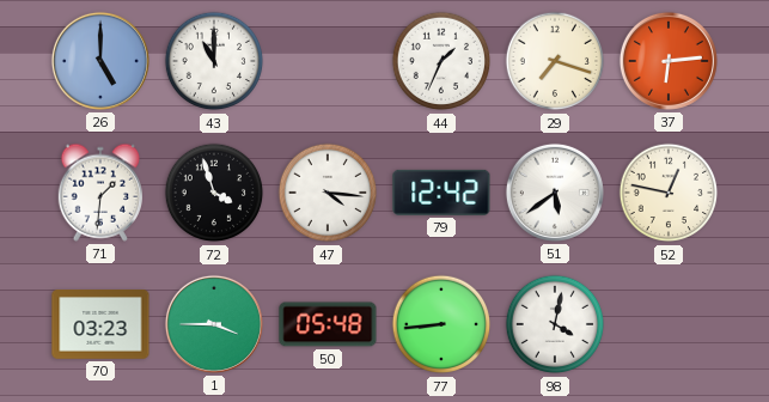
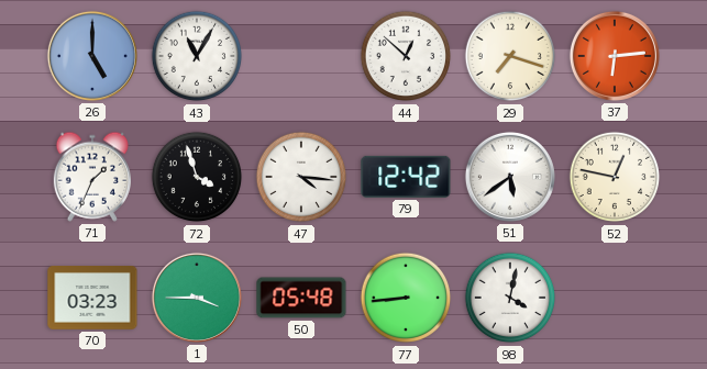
43: 11:00 -> 11:05
44: 1:34 -> 12:52
71: 1:31 -> 1:34
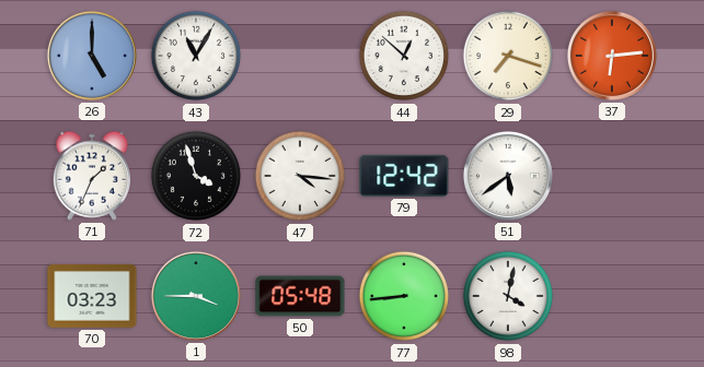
52: 12:47 -> none
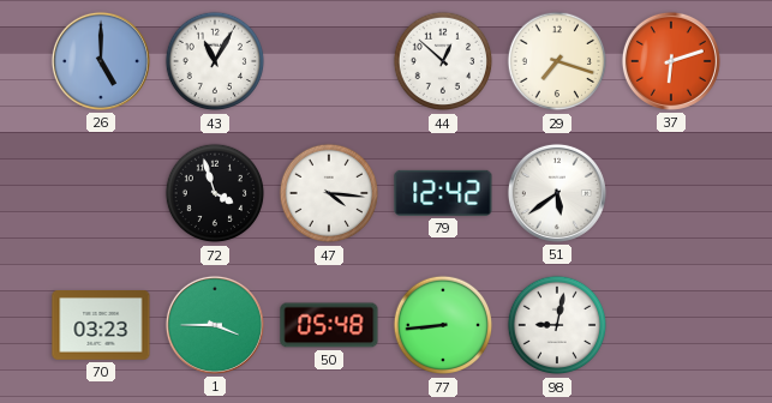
37: 6:14 -> 6:12
71: 1:34 -> none
98: 4:02 -> 9:02
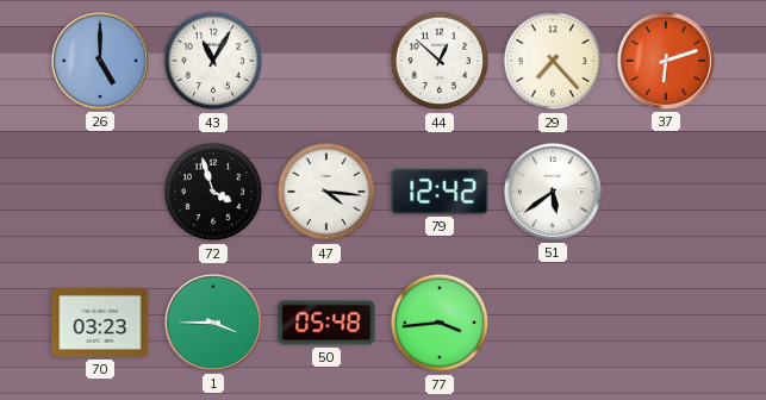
29: 7:18 -> 7:23
77: 8:44 -> 3:44
98: 9:02 -> none
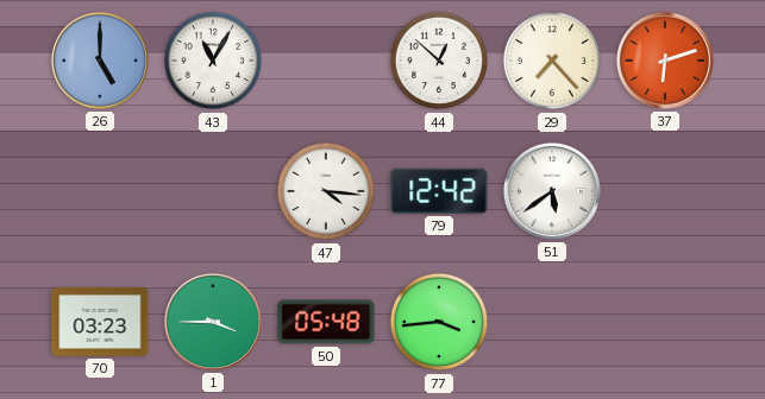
72: 3:57 -> none
